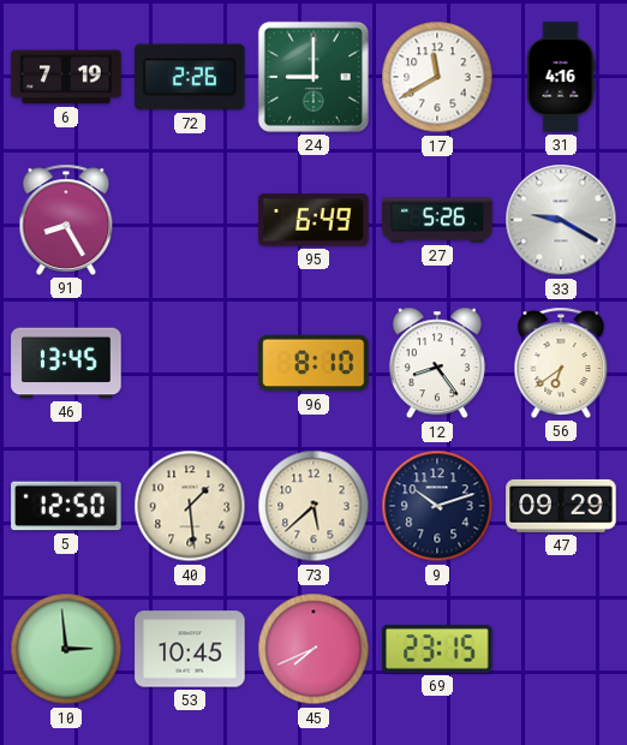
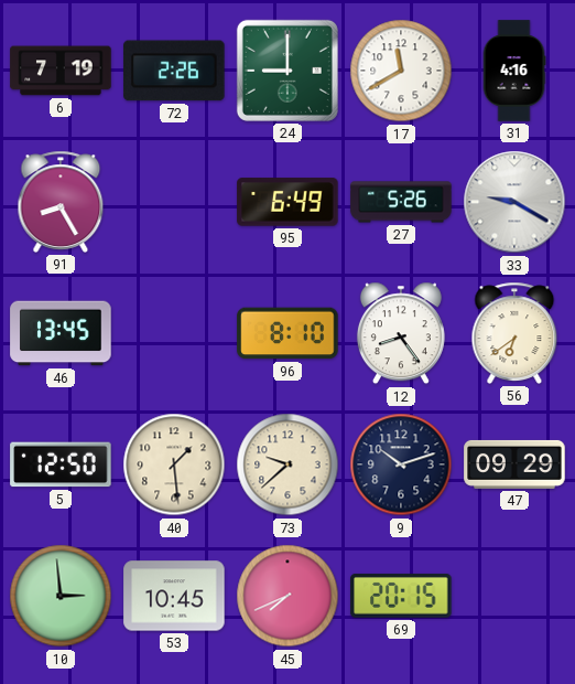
73: 5:38 -> 9:38
69: 23:15 -> 20:15
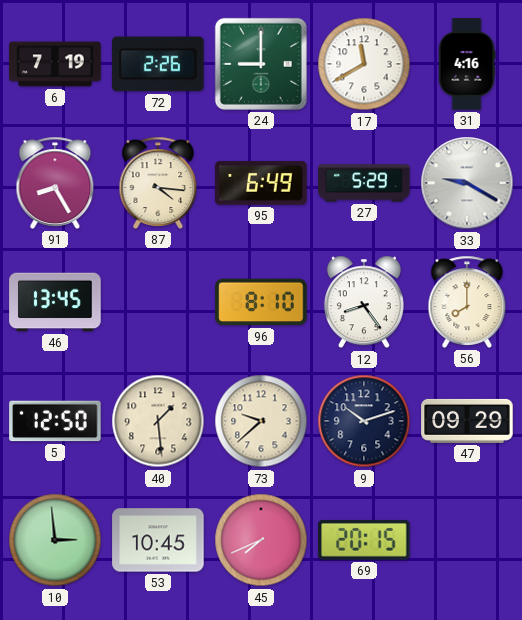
87: none -> 4:16
27: 5:26 -> 5:29
56: 6:39 -> 8:00
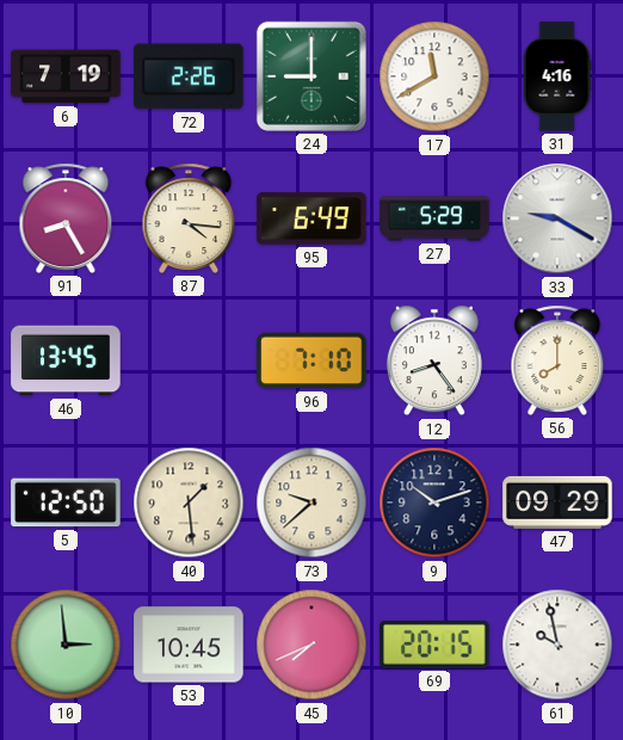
96: 8:10 -> 7:10
61: none -> 9:58
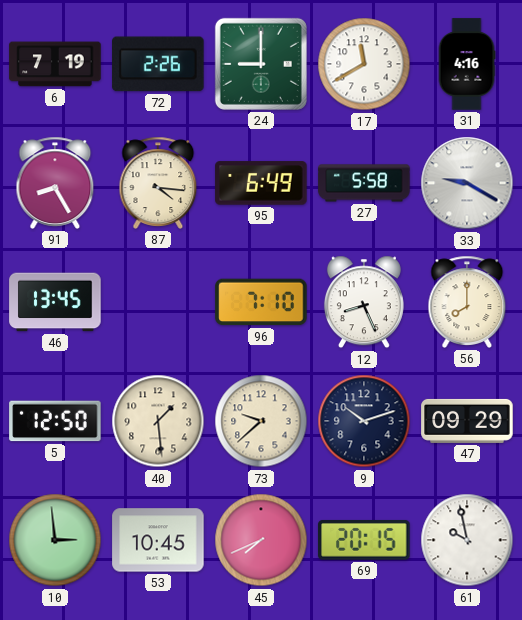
27: 5:29 -> 5:58
12: 8:24 -> 8:26
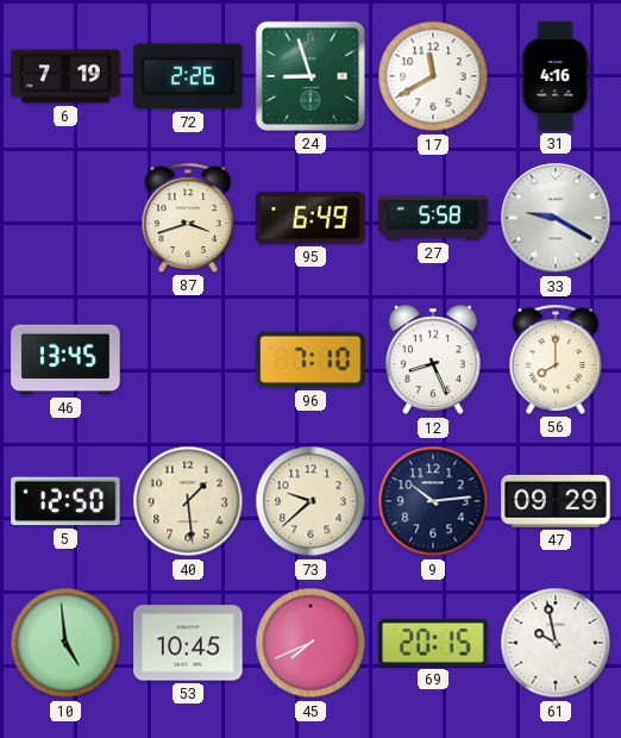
24: 9:00 -> 8:57
91: 8:25 -> none
87: 4:16 -> 3:42
9: 10:12 -> 10:14
10: 2:59 -> 4:59
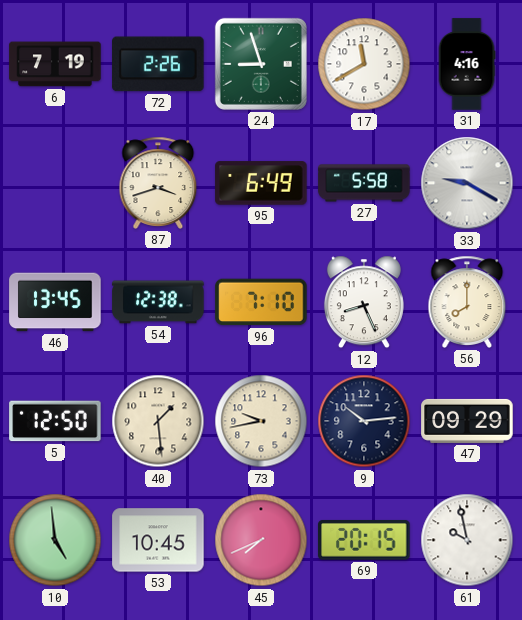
54: none -> 12:38
73: 9:38 -> 9:43
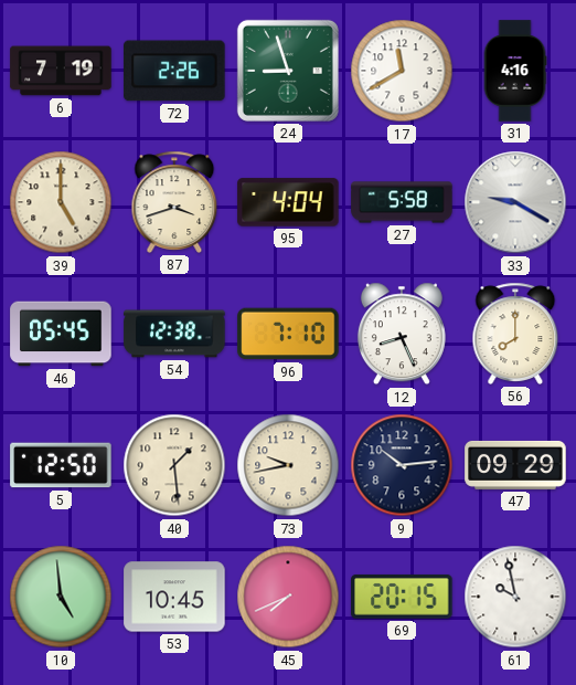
39: none -> 5:00
95: 6:49 -> 4:04
46: 13:45 -> 05:45
